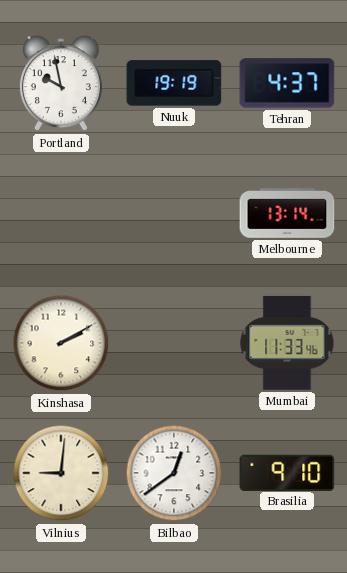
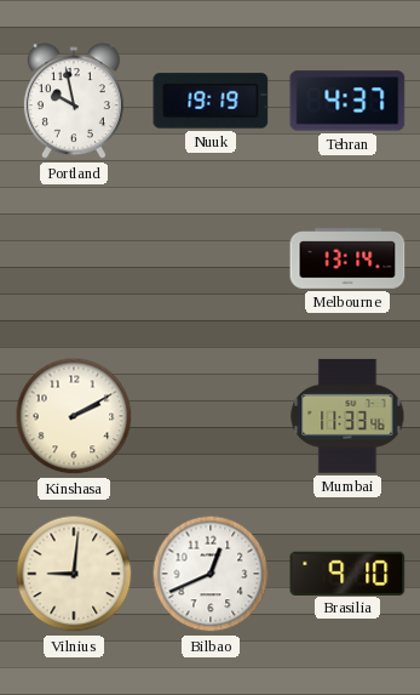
Bilbao: 12:39 -> 12:41
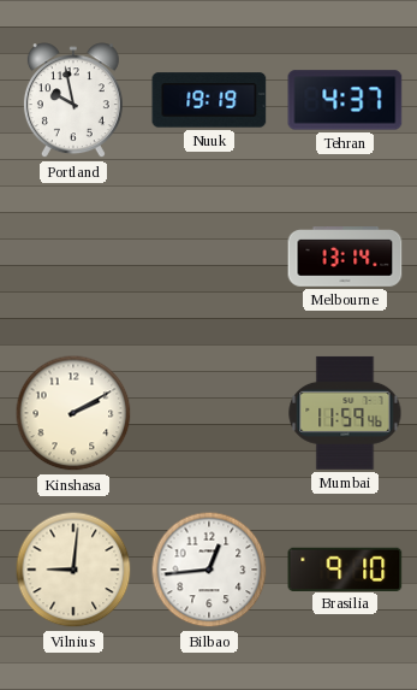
Mumbai: 11:33 -> 11:59
Bilbao: 12:41 -> 12:44
